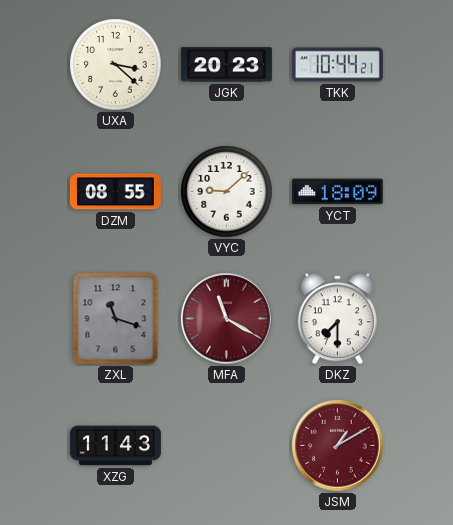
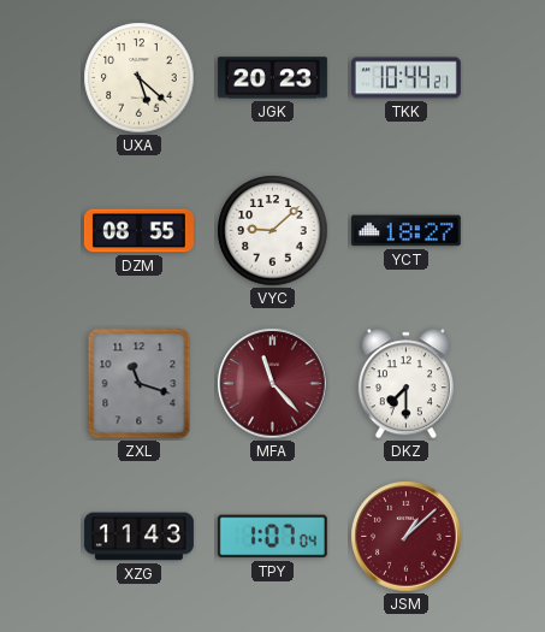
UXA: 3:22 -> 5:22
YCT: 18:09 -> 18:27
MFA: 11:20 -> 11:23
TPY: none -> 1:07
JSM: 1:10 -> 1:08
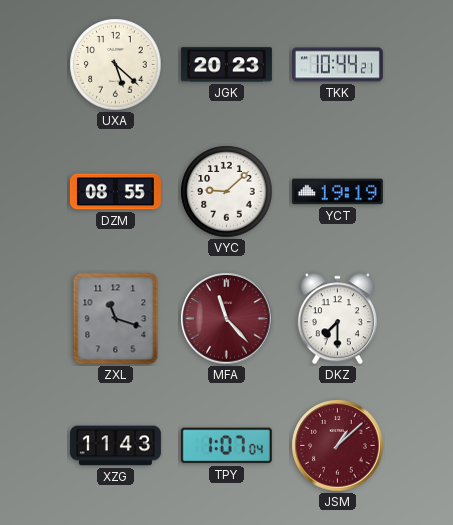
YCT: 18:27 -> 19:19
